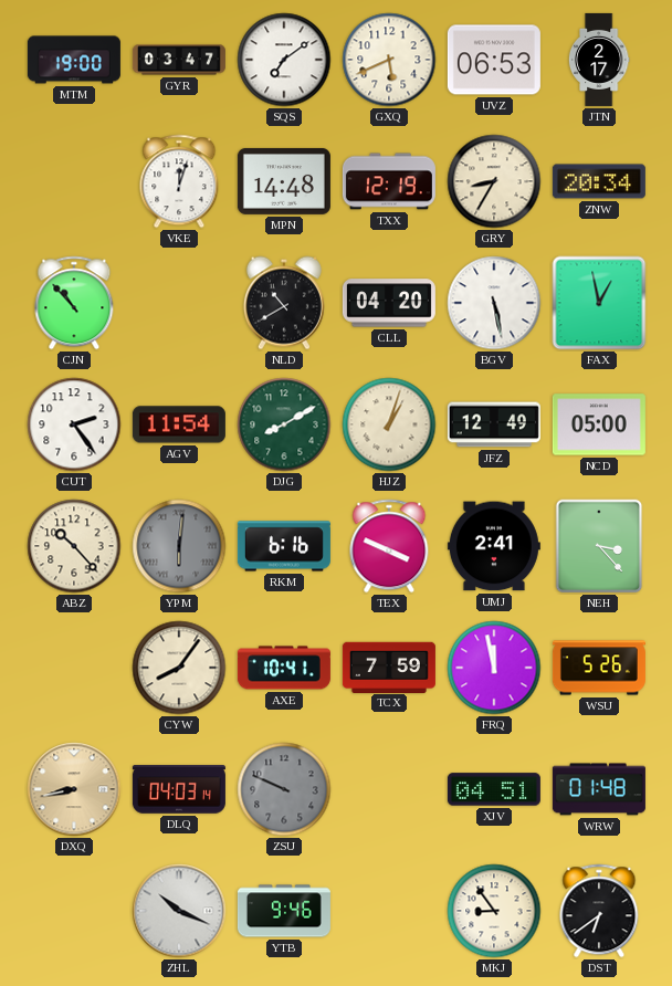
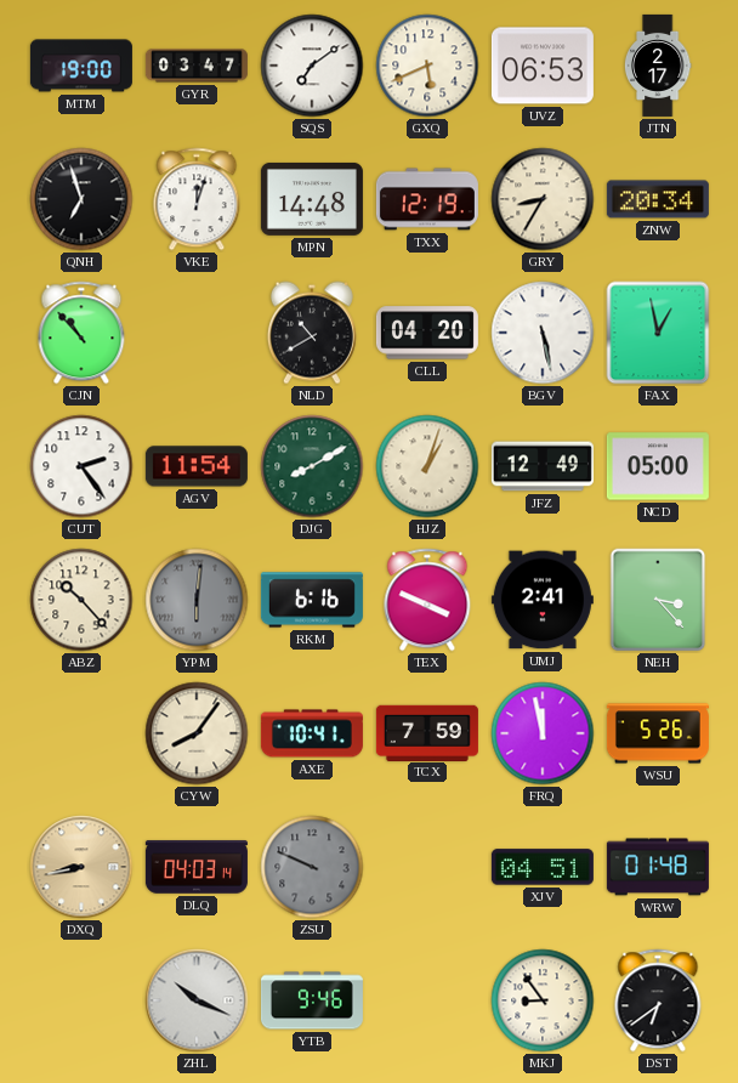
QNH: none -> 6:57
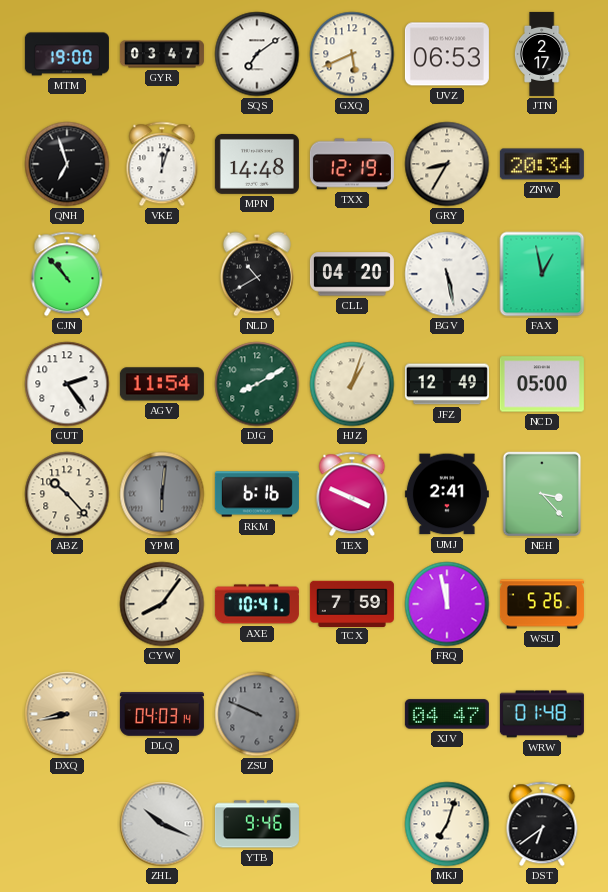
XJV: 04:51 -> 04:47
MKJ: 8:54 -> 7:03
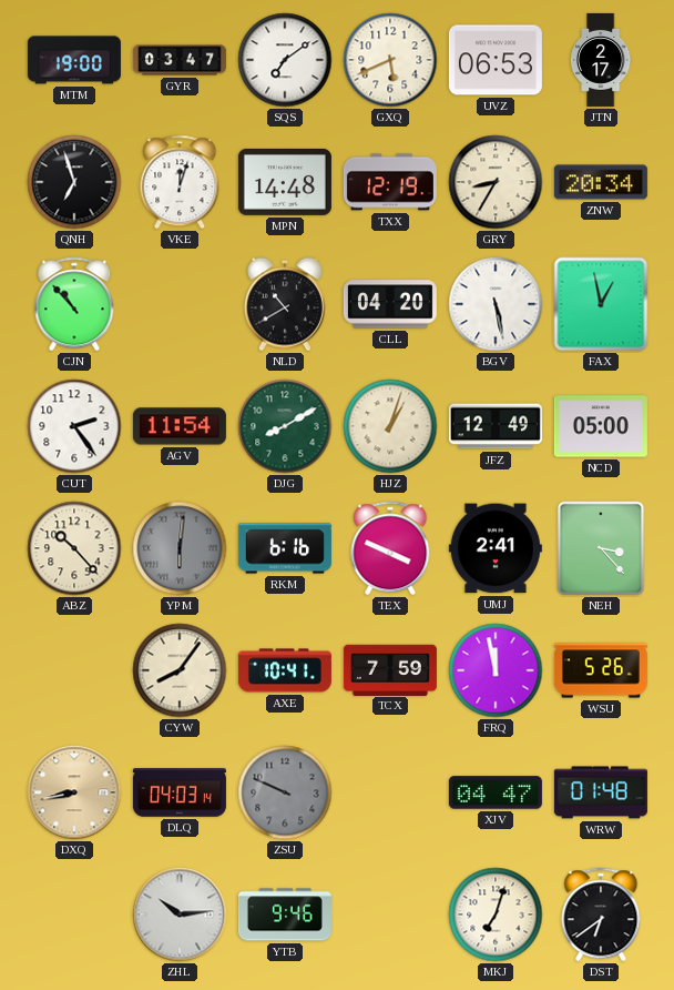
ZHL: 10:19 -> 10:14
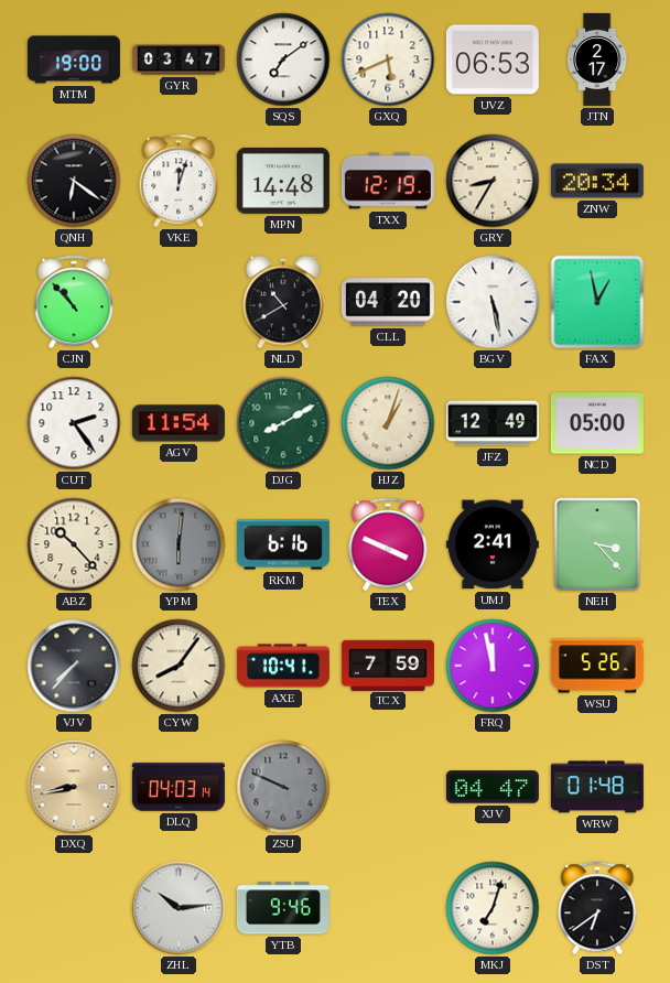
QNH: 6:57 -> 6:21
VJV: none -> 7:37
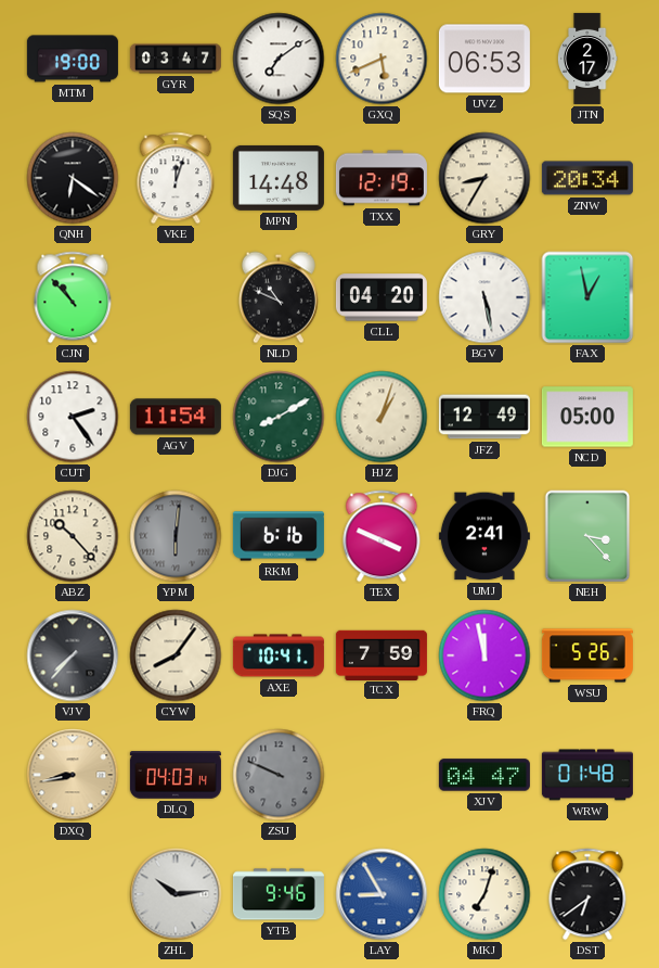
NLD: 10:40 -> 10:49
LAY: none -> 8:55
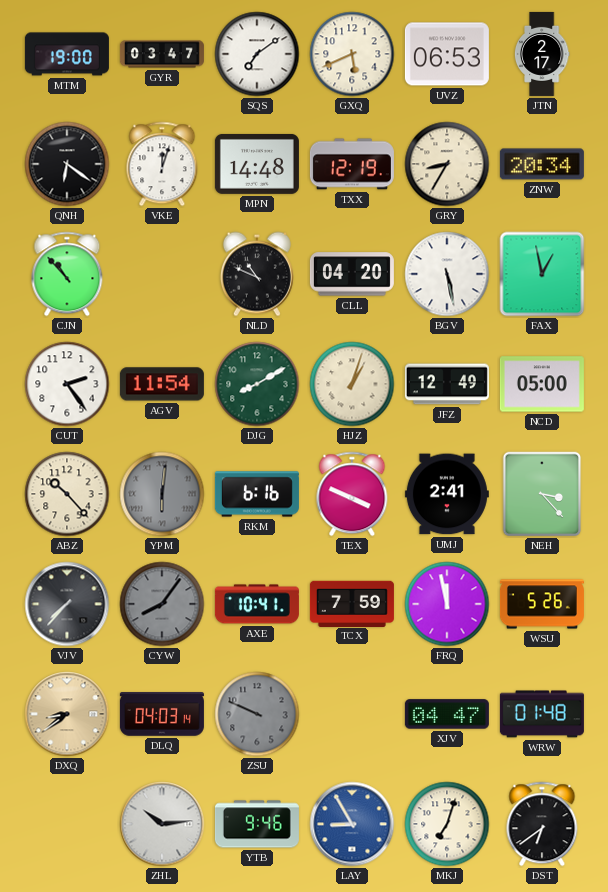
CYW dial: cream -> grey
DXQ: 8:43 -> 8:39
